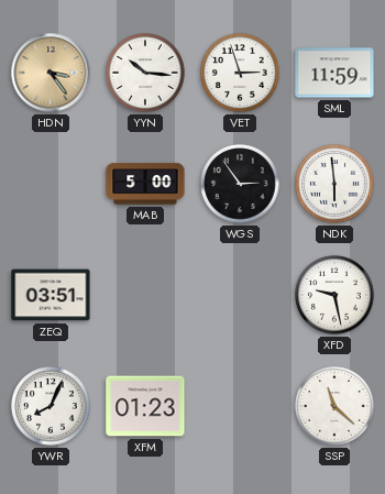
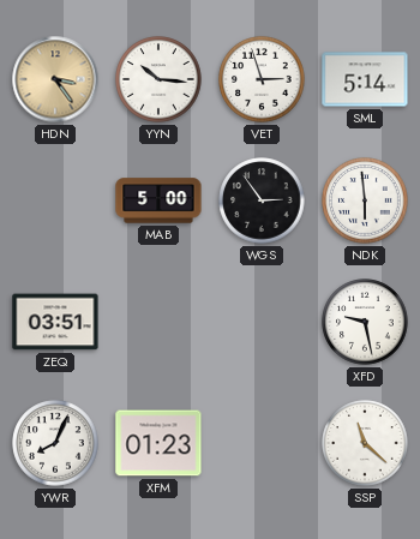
SML: 11:59 -> 5:14
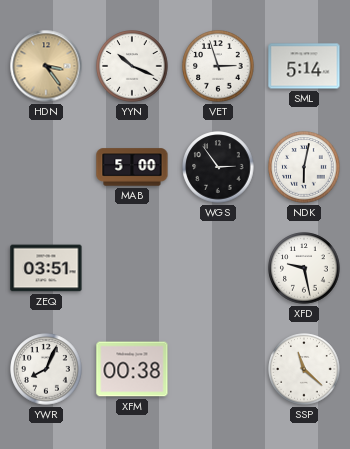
YYN: 10:16 -> 10:19
NDK: 5:59 -> 6:02
XFM: 01:23 -> 00:38
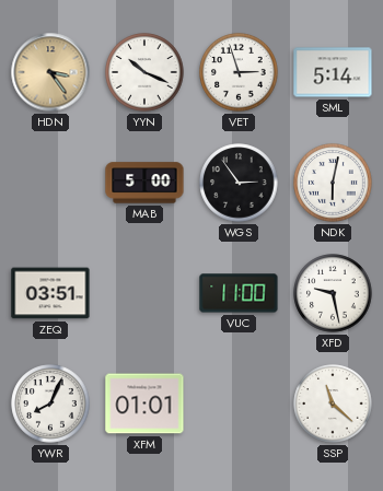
VUC: none -> 11:00
XFM: 00:38 -> 01:01
